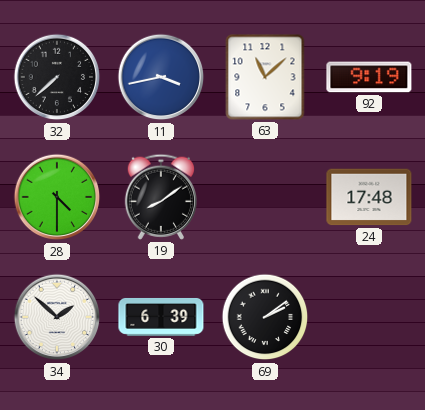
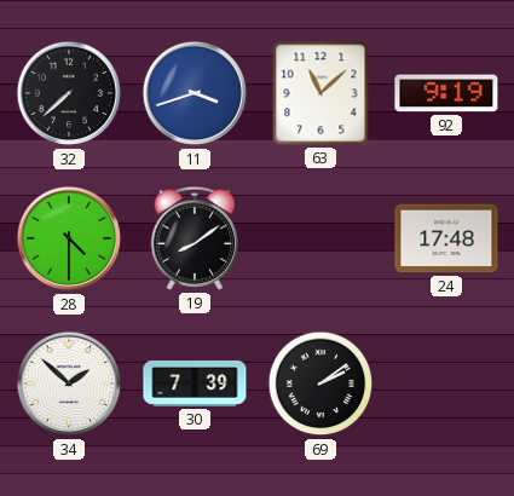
11: 3:43 -> 3:42
30: 6:39 -> 7:39
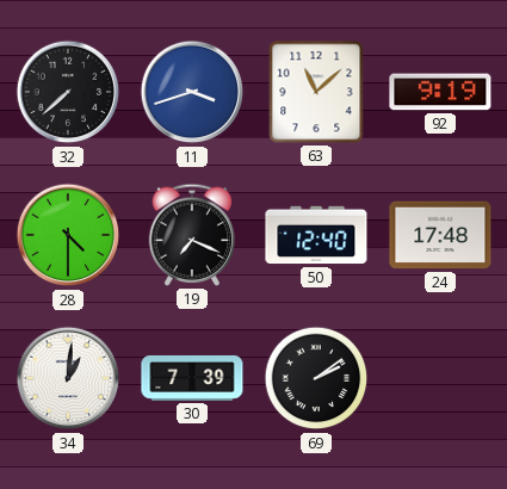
19: 8:09 -> 7:19
50: none -> 12:40
34: 1:52 -> 1:01
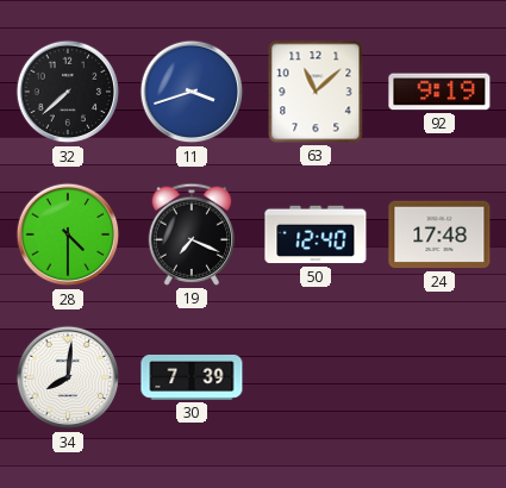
34: 1:01 -> 8:01
69: 2:09 -> none
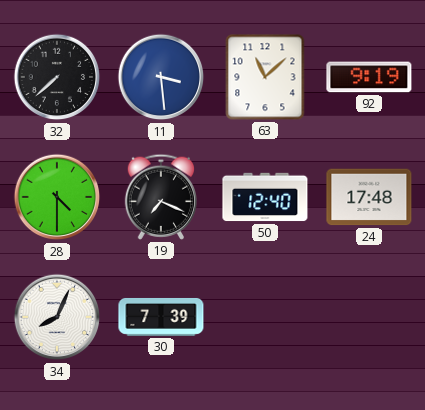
11: 3:42 -> 3:29
34: 8:01 -> 8:04
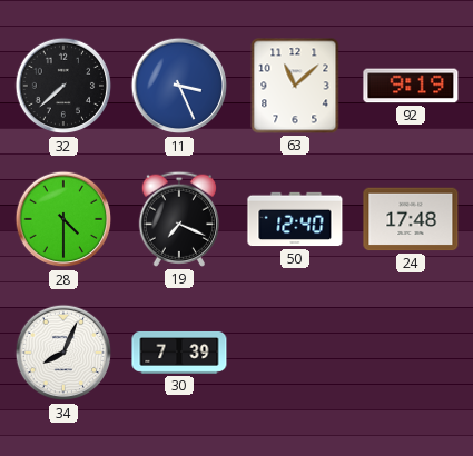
11: 3:29 -> 3:26
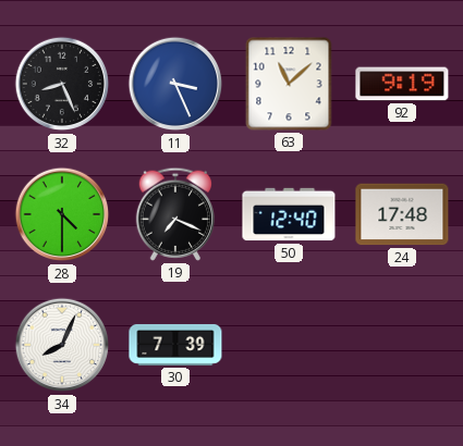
32: 7:38 -> 8:26
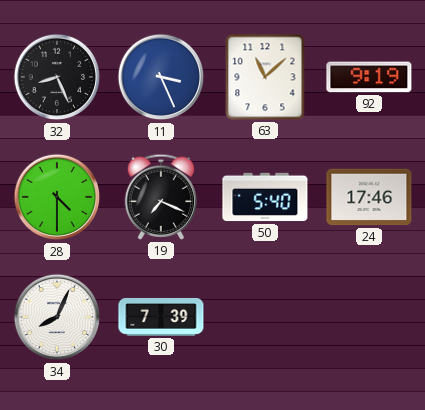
50: 12:40 -> 5:40
24: 17:48 -> 17:46
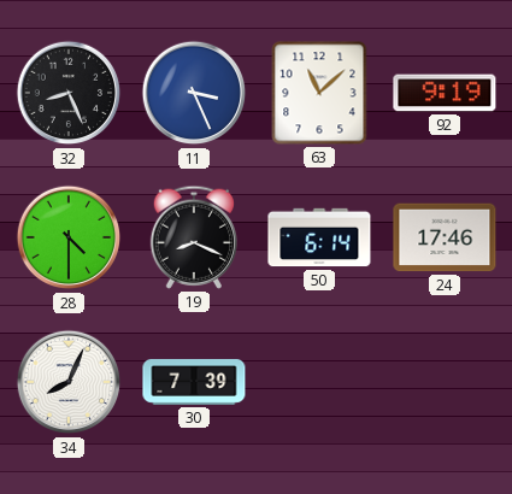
19: 7:19 -> 8:19
50: 5:40 -> 6:14
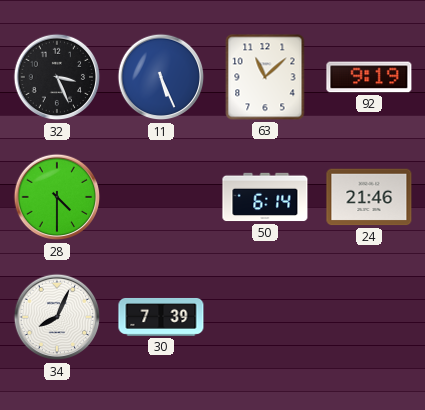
32: 8:26 -> 3:26
11: 3:26 -> 5:26
19: 8:19 -> none
24: 17:46 -> 21:46
